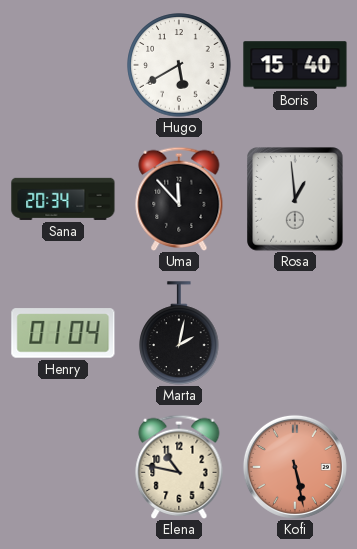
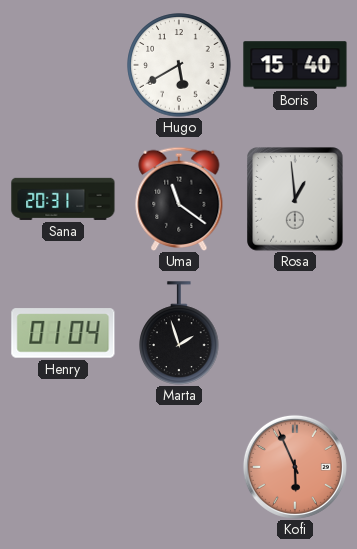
Sana: 20:34 -> 20:31
Uma: 11:53 -> 11:21
Marta: 2:02 -> 1:57
Elena: 10:47 -> none
Kofi: 5:28 -> 5:56
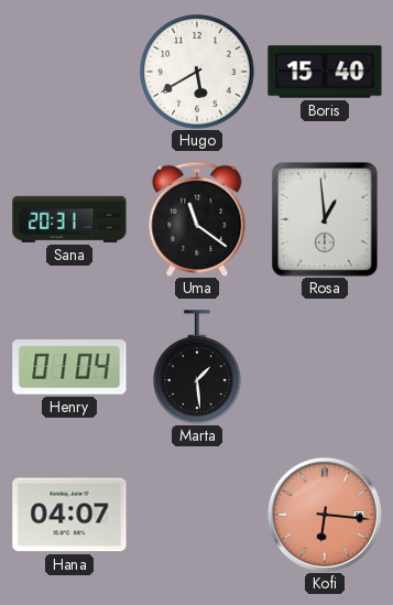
Marta: 1:57 -> 1:29
Hana: none -> 04:07
Kofi: 5:56 -> 6:16
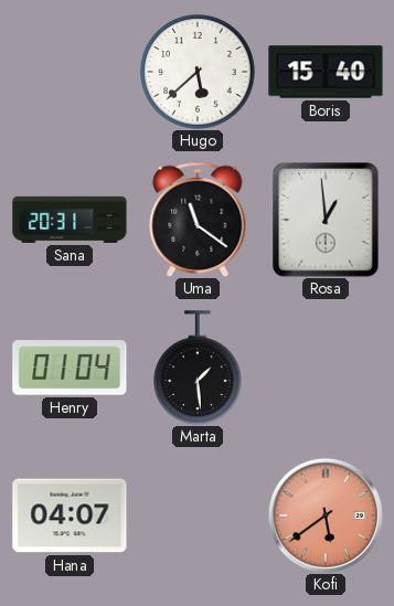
Hugo: 5:40 -> 5:38
Kofi: 6:16 -> 5:39
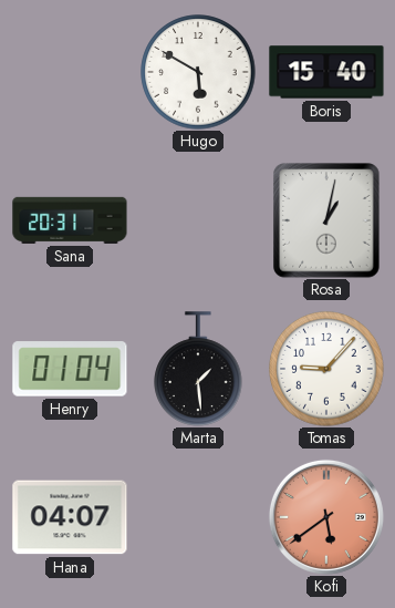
Hugo: 5:38 -> 5:50
Uma: 11:21 -> none
Rosa: 12:59 -> 1:02
Tomas: none -> 9:07
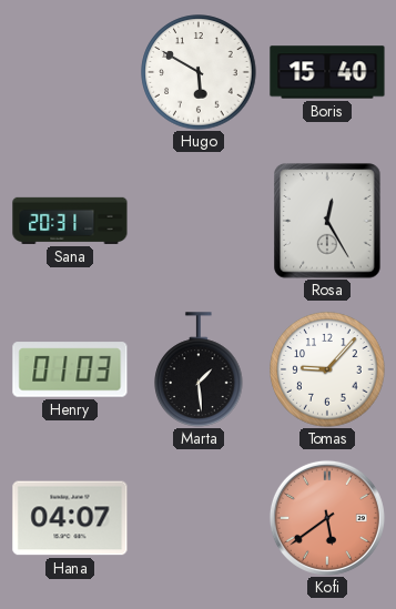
Rosa: 1:02 -> 12:25
Henry: 01:04 -> 01:03
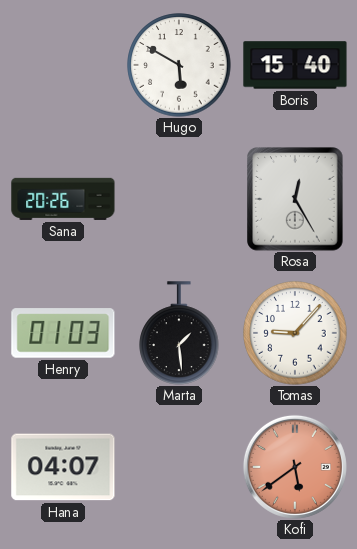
Sana: 20:31 -> 20:26
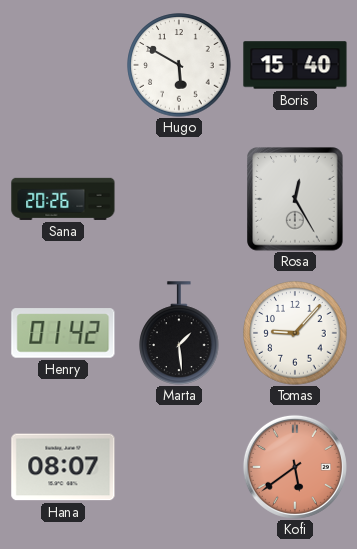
Henry: 01:03 -> 01:42
Hana: 04:07 -> 08:07
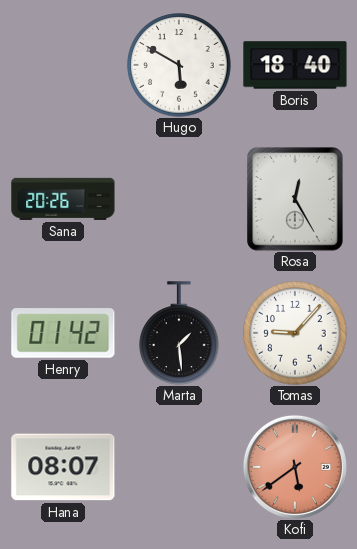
Boris: 15:40 -> 18:40
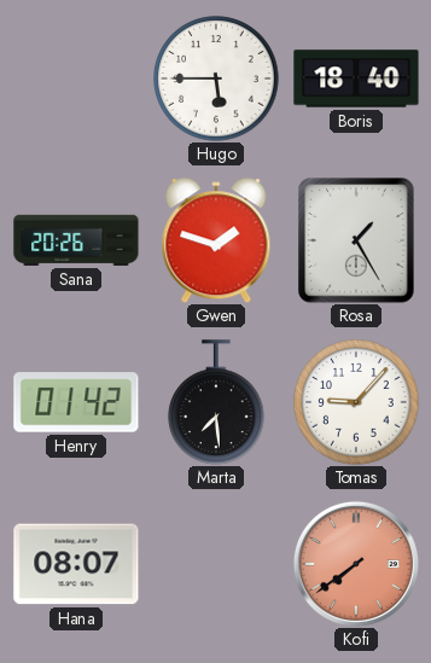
Hugo: 5:50 -> 5:45
Gwen: none -> 1:48
Rosa: 12:25 -> 1:25
Marta: 1:29 -> 7:29
Kofi: 5:39 -> 7:39
